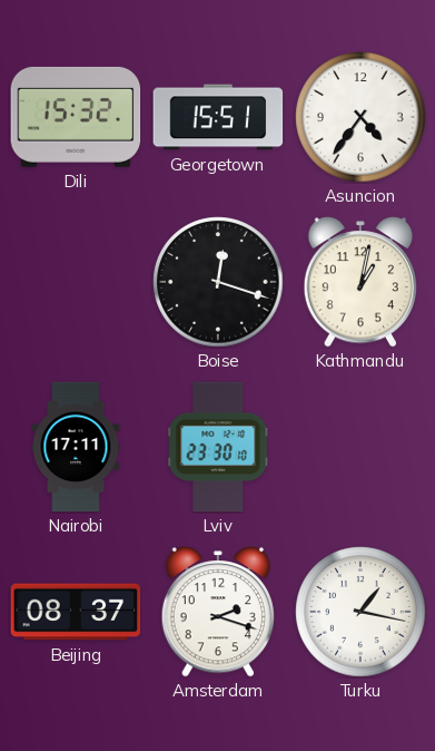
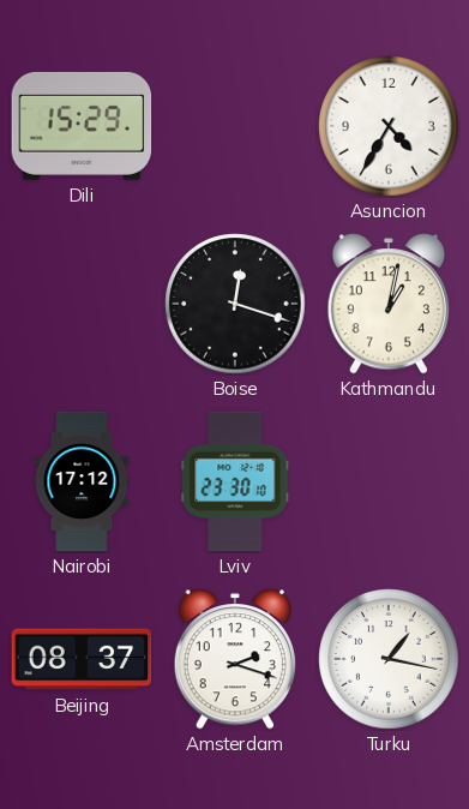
Dili: 15:32 -> 15:29
Georgetown: 15:51 -> none
Asuncion: 4:36 -> 4:35
Nairobi: 17:11 -> 17:12
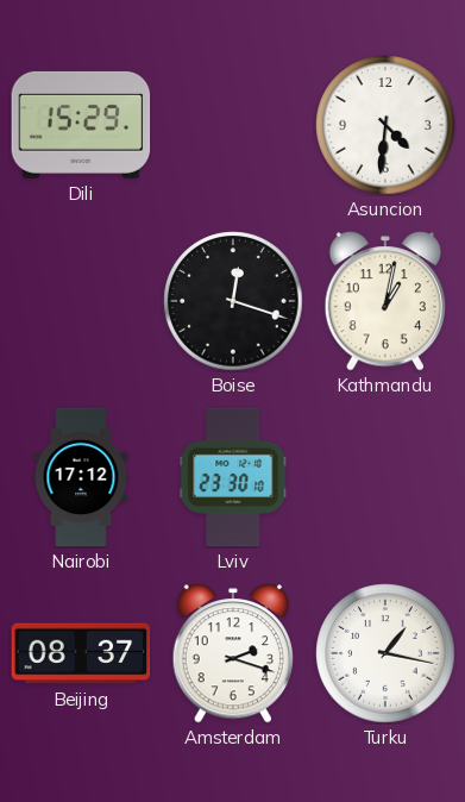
Asuncion: 4:35 -> 4:31
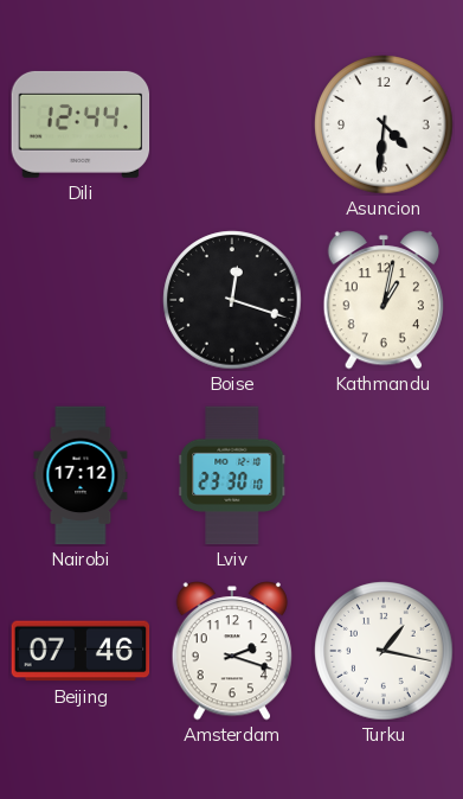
Dili: 15:29 -> 12:44
Beijing: 08:37 -> 07:46
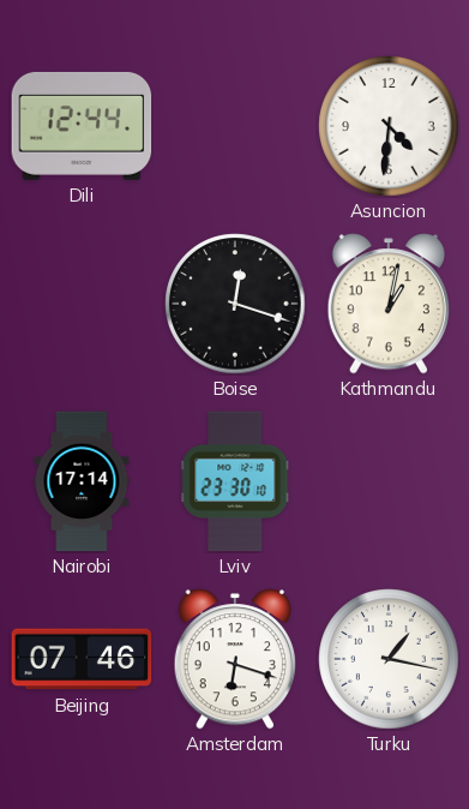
Nairobi: 17:12 -> 17:14
Amsterdam: 2:18 -> 6:18
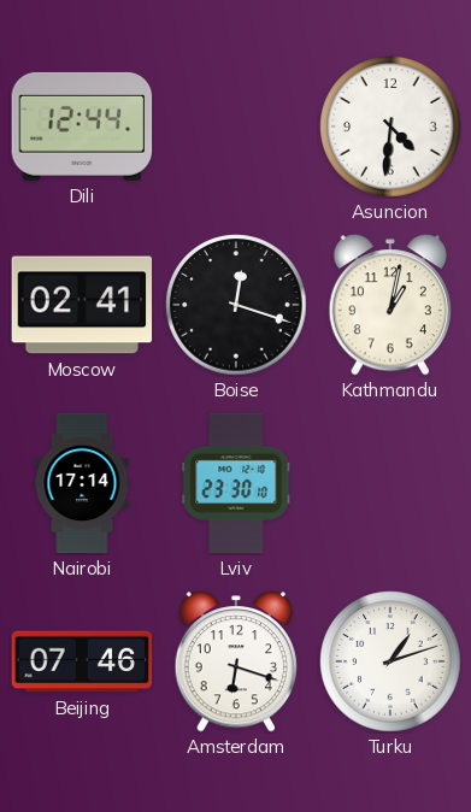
Moscow: none -> 02:41
Turku: 1:17 -> 1:12
